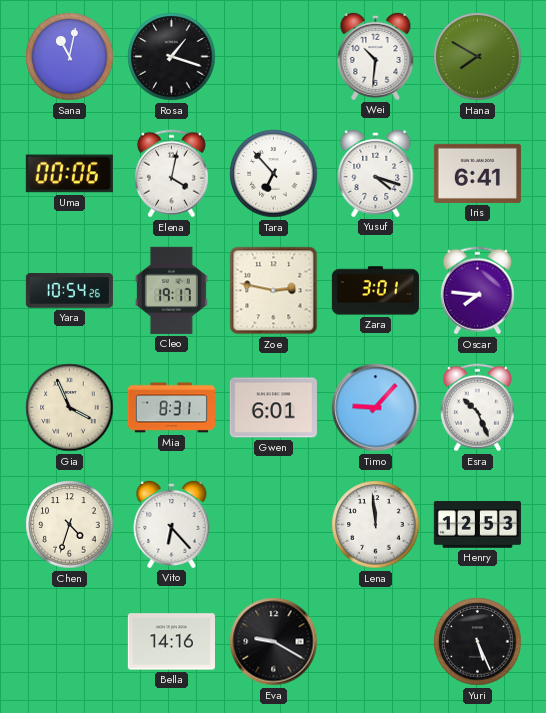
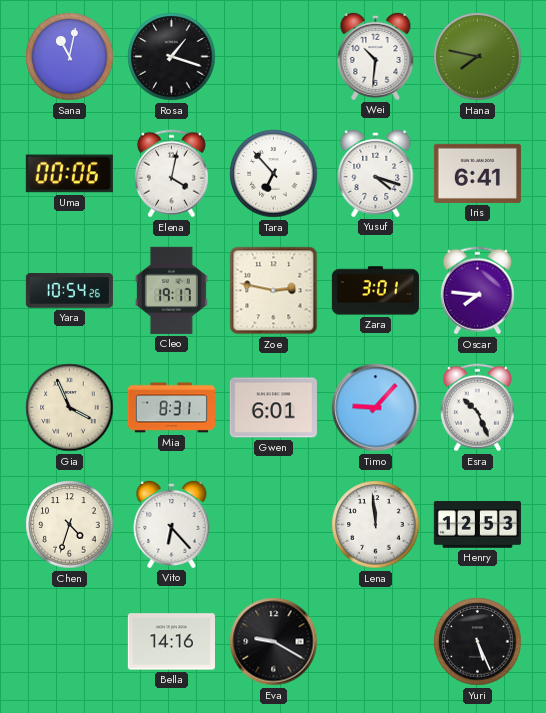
Hana: 7:50 -> 7:47
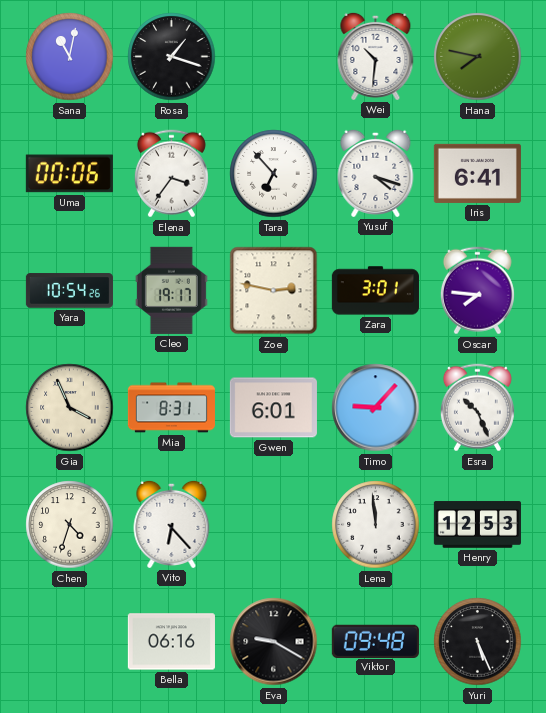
Elena: 4:02 -> 3:36
Bella: 14:16 -> 06:16
Viktor: none -> 09:48
